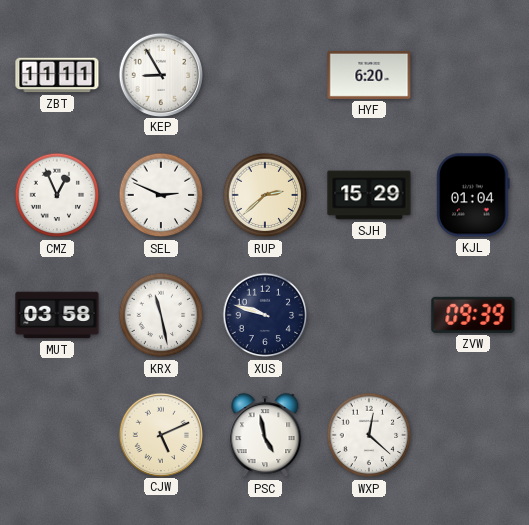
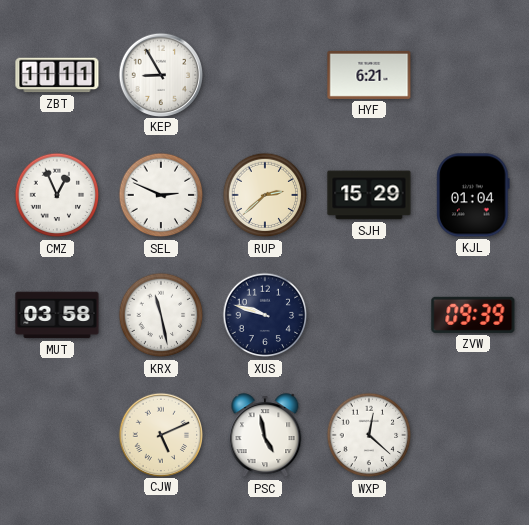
HYF: 6:20 -> 6:21
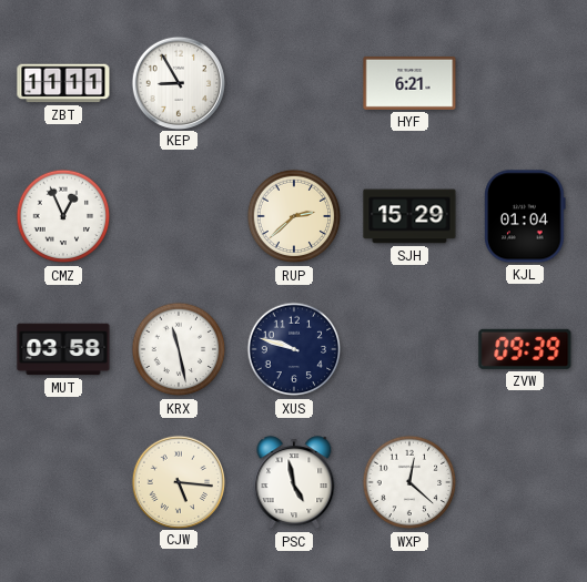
SEL: 2:49 -> none
CJW: 5:11 -> 5:16
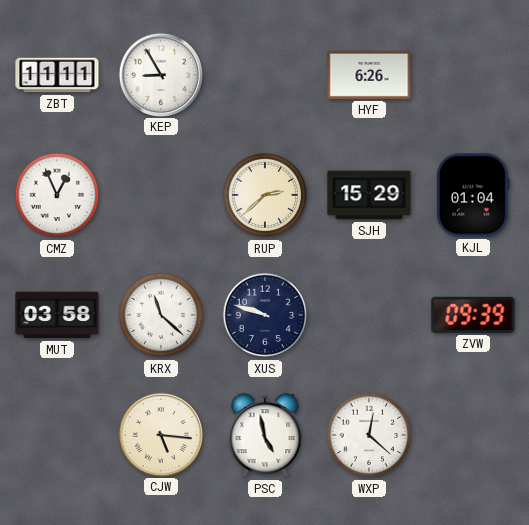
HYF: 6:21 -> 6:26
KRX: 11:28 -> 11:22
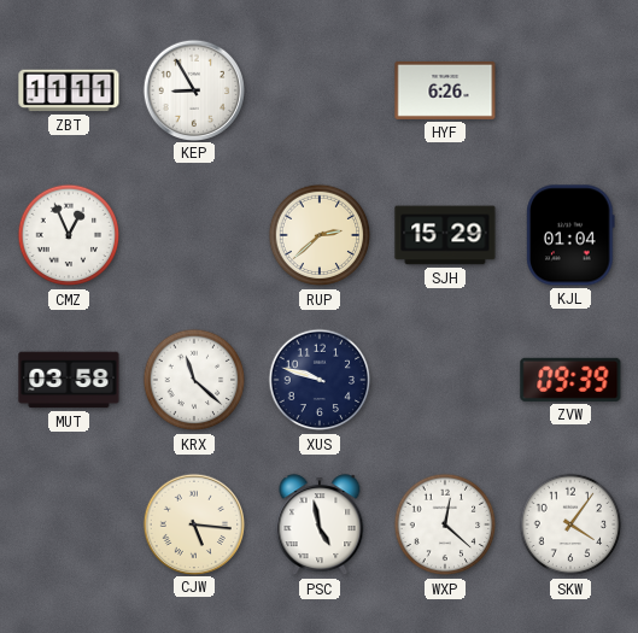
SKW: none -> 4:06
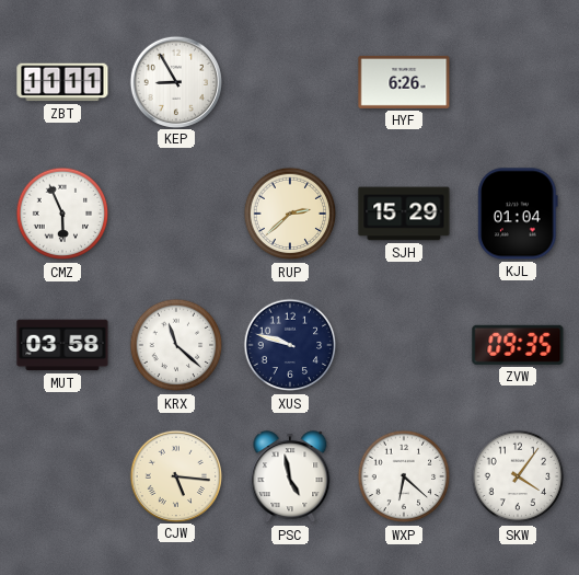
CMZ: 12:56 -> 5:56
ZVW: 09:39 -> 09:35
WXP: 12:22 -> 6:22
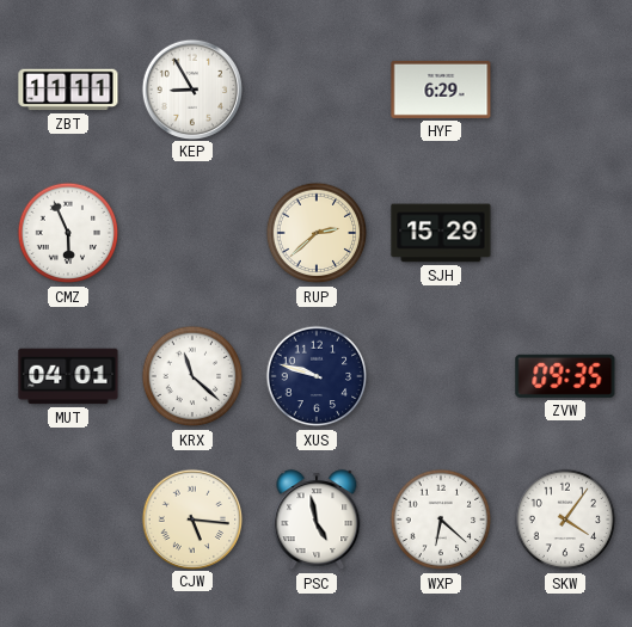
HYF: 6:26 -> 6:29
KJL: 01:04 -> none
MUT: 03:58 -> 04:01
